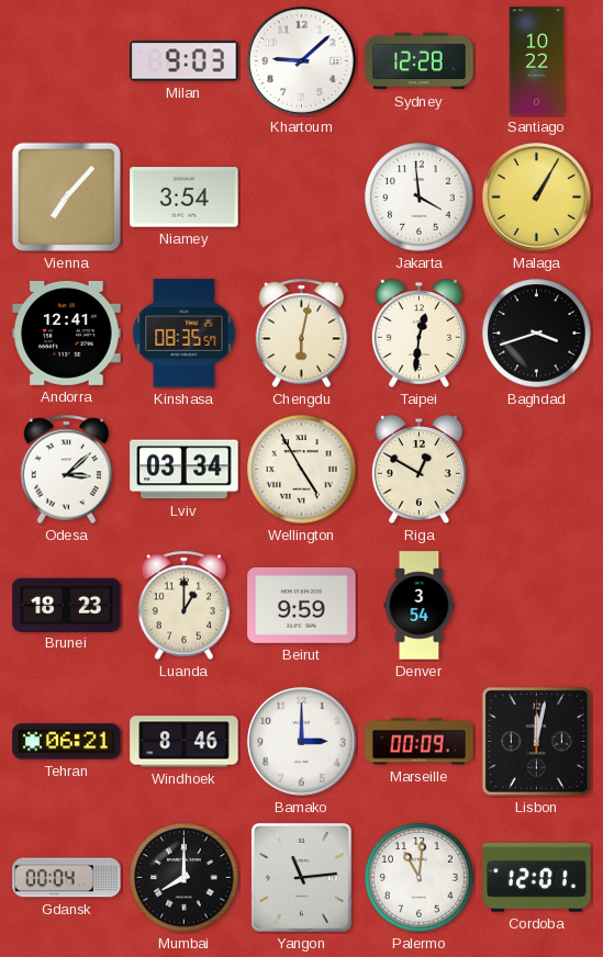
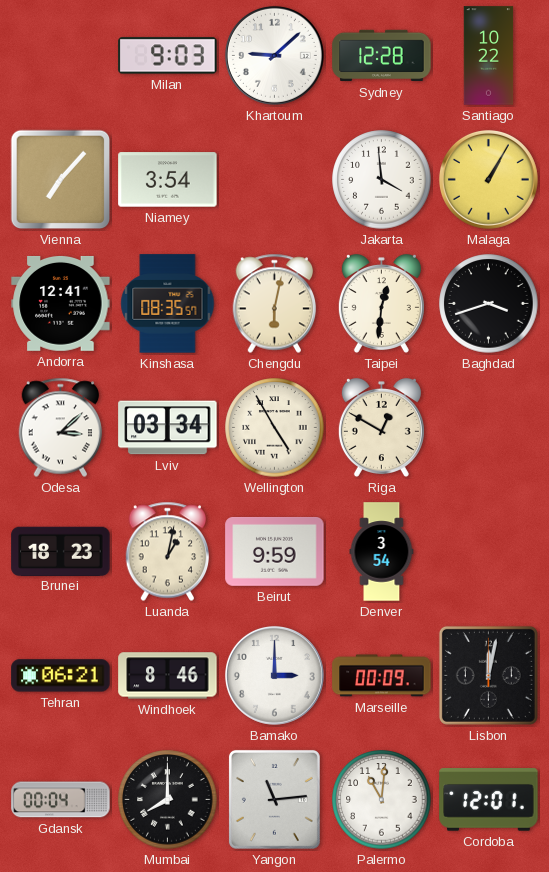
Luanda: 1:00 -> 1:02
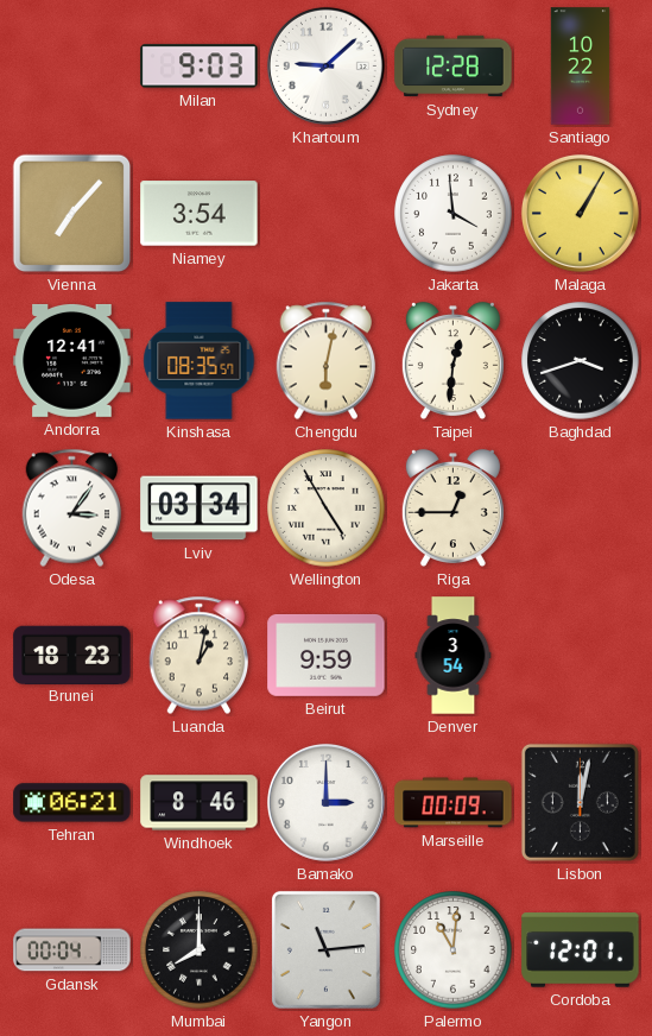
Odesa: 3:08 -> 3:06
Riga: 12:50 -> 12:45
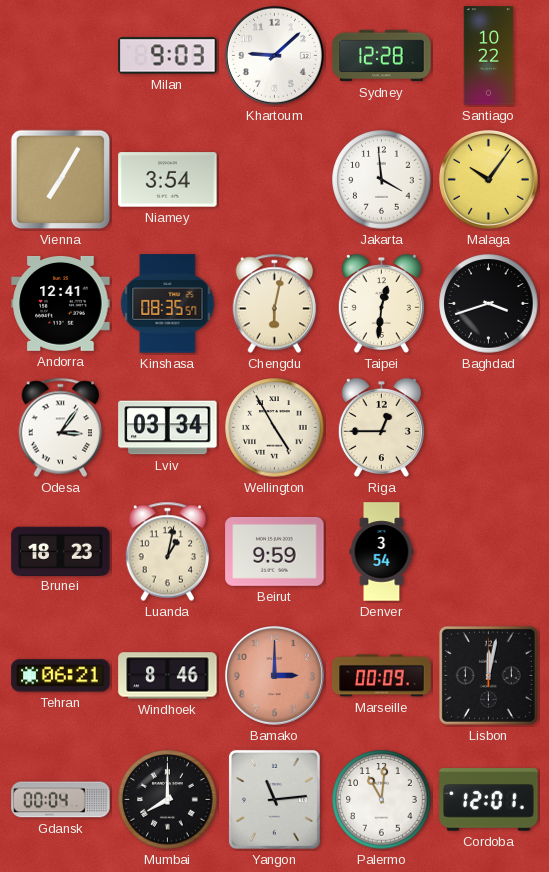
Vienna: 7:07 -> 7:05
Malaga: 1:05 -> 10:06
Bamako dial: white -> salmon
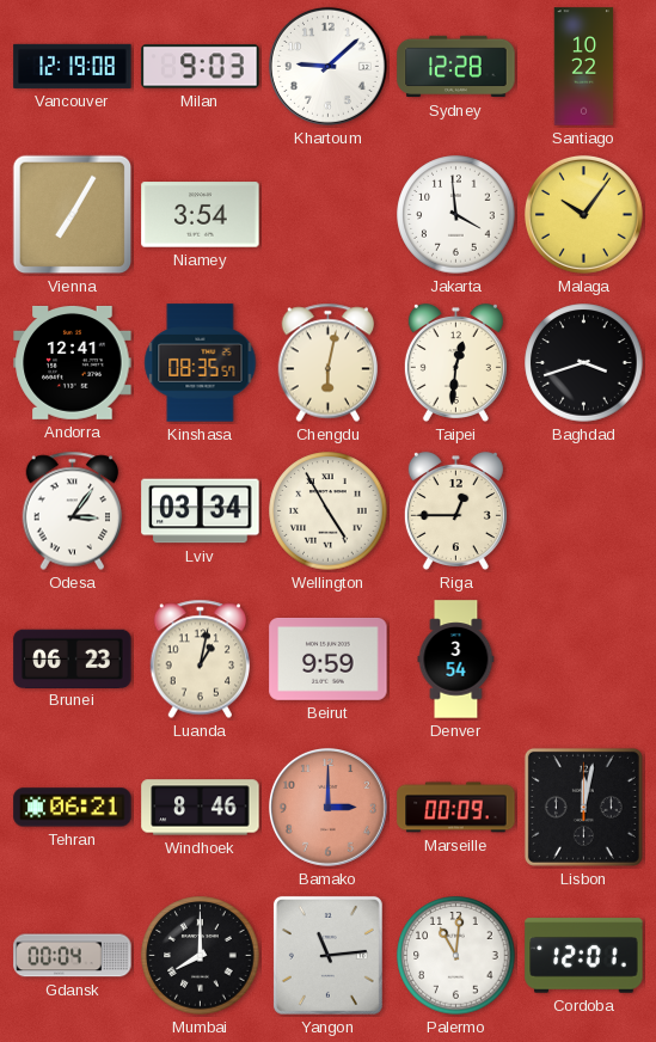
Vancouver: none -> 12:19
Brunei: 18:23 -> 06:23
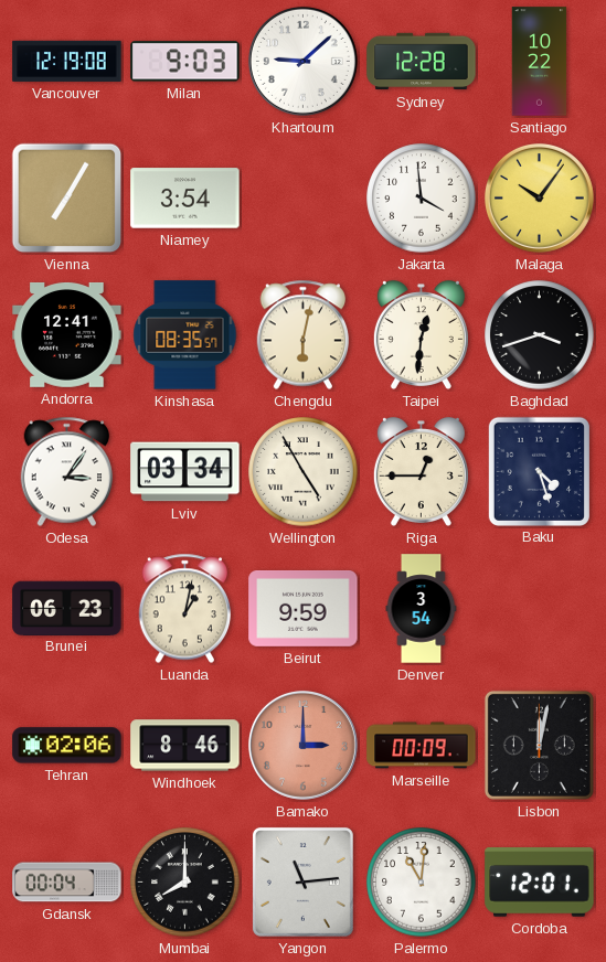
Baku: none -> 4:27
Tehran: 06:21 -> 02:06
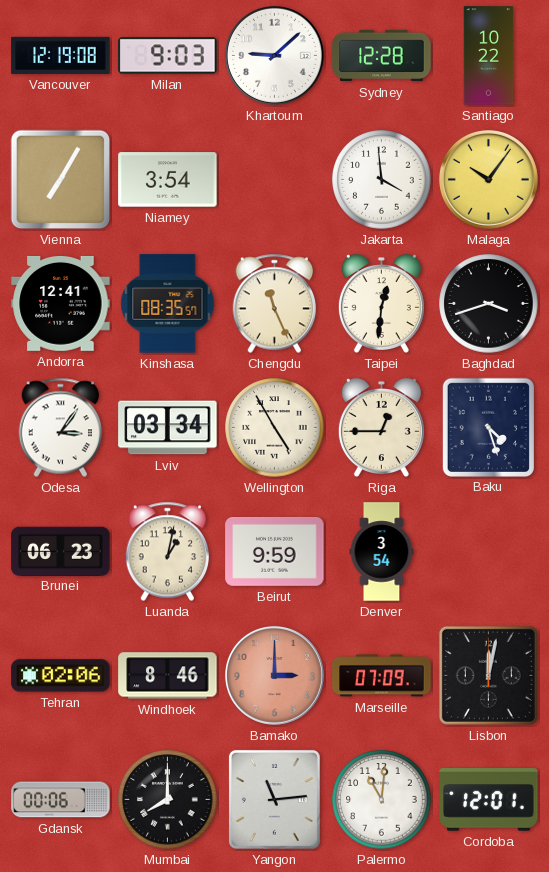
Chengdu: 6:02 -> 11:26
Marseille: 00:09 -> 07:09
Gdansk: 00:04 -> 00:06
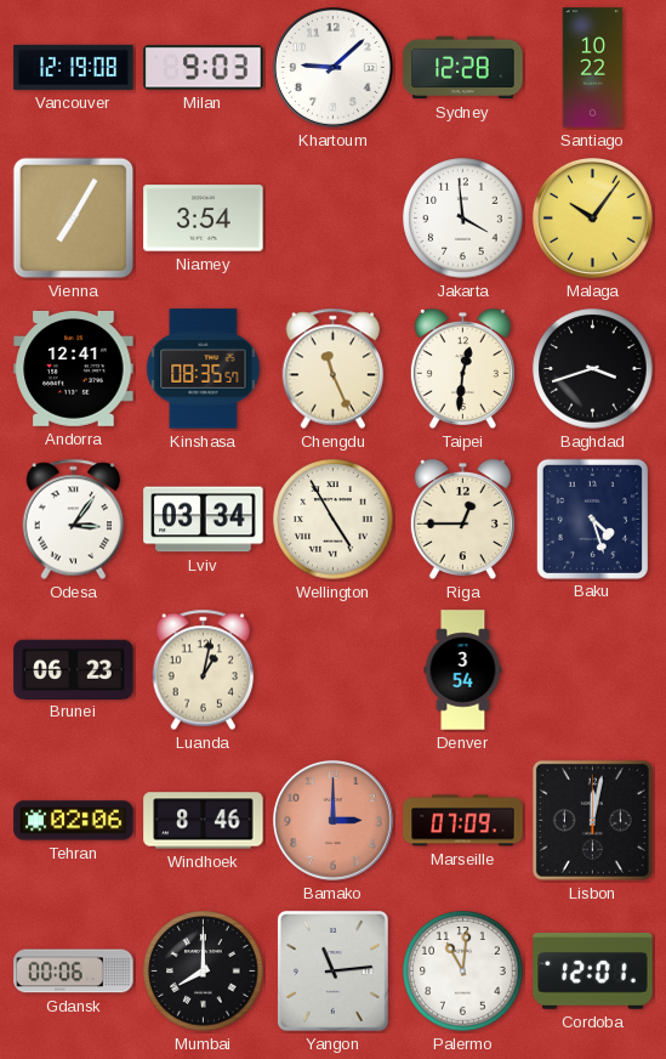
Beirut: 9:59 -> none
